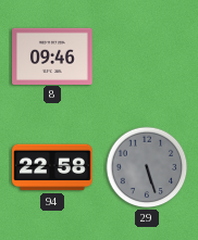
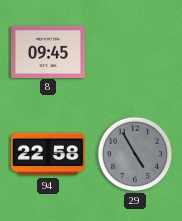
8: 09:46 -> 09:45
29: 5:27 -> 4:55
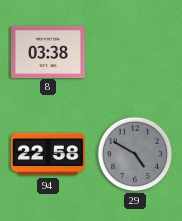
8: 09:45 -> 03:38
29: 4:55 -> 4:50
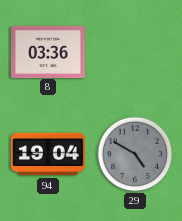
8: 03:38 -> 03:36
94: 22:58 -> 19:04
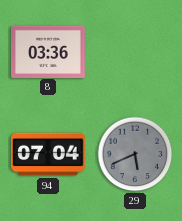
94: 19:04 -> 07:04
29: 4:50 -> 5:41
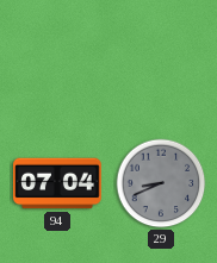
8: 03:36 -> none
29: 5:41 -> 8:41
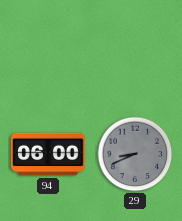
94: 07:04 -> 06:00
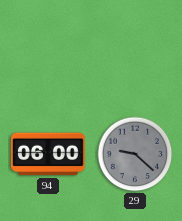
29: 8:41 -> 9:22
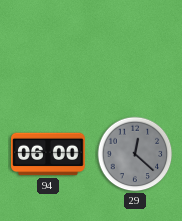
29: 9:22 -> 12:22
